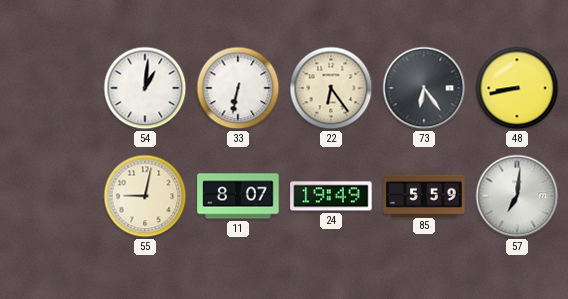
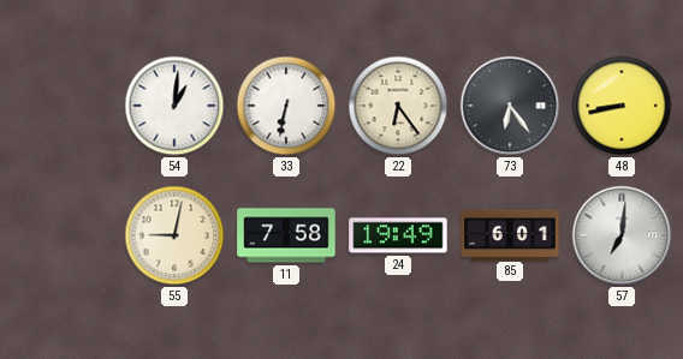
11: 8:07 -> 7:58
85: 5:59 -> 6:01
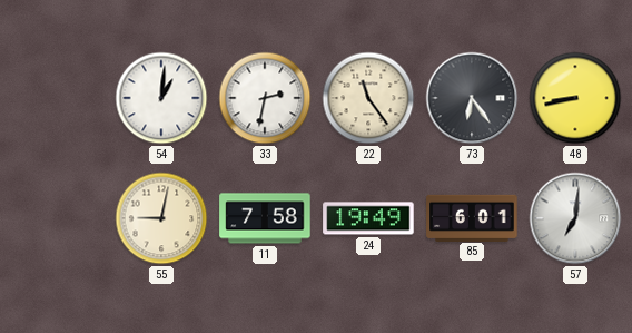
33: 6:32 -> 2:32
22: 6:24 -> 11:24
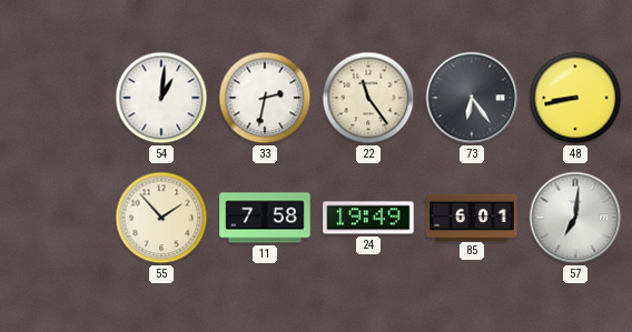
55: 9:02 -> 1:53
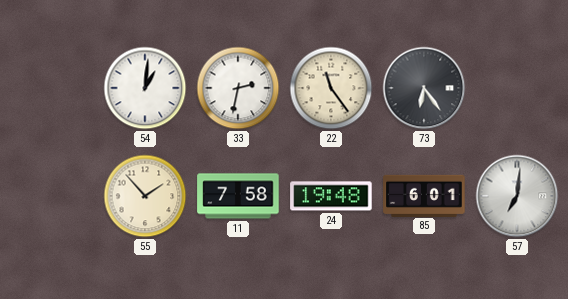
48: 8:43 -> none
24: 19:49 -> 19:48
